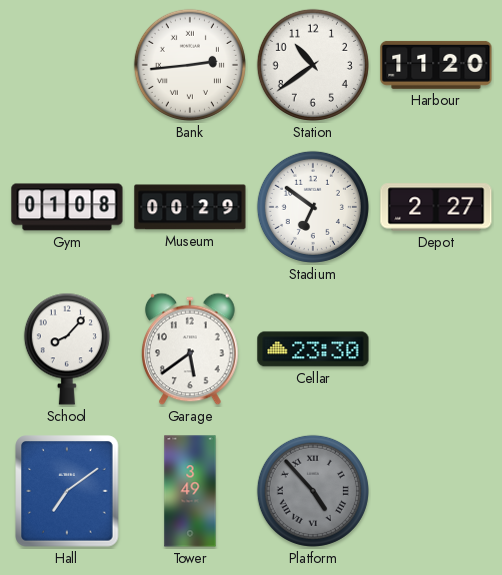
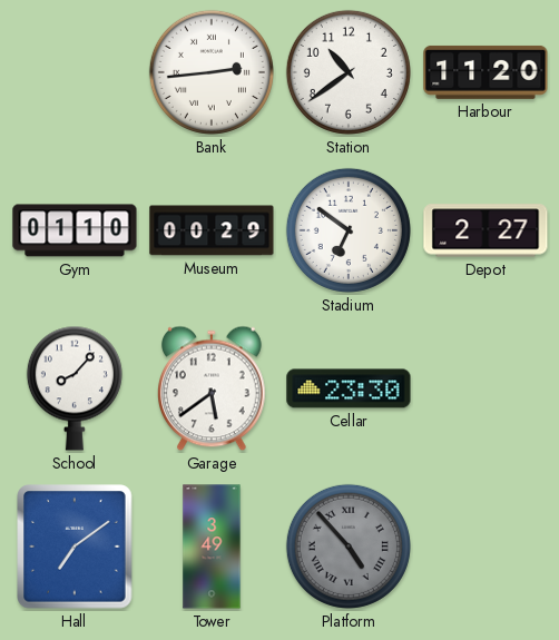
Gym: 01:08 -> 01:10
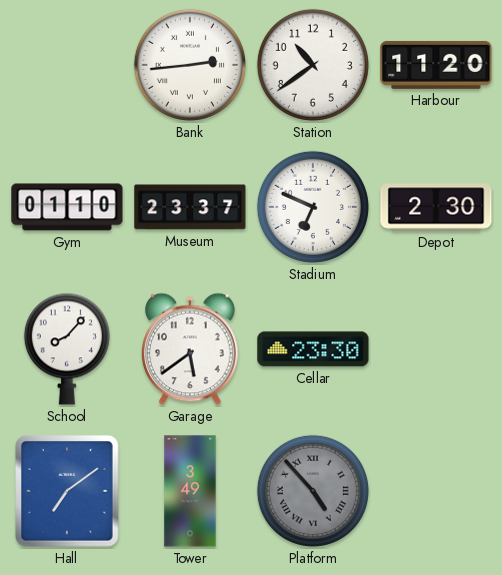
Museum: 00:29 -> 23:37
Stadium: 6:51 -> 6:49
Depot: 2:27 -> 2:30
